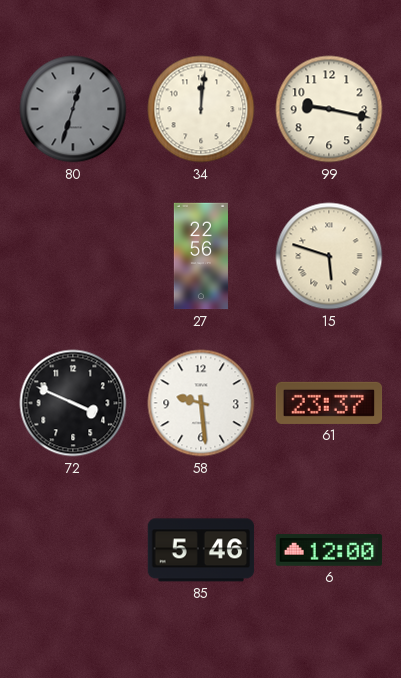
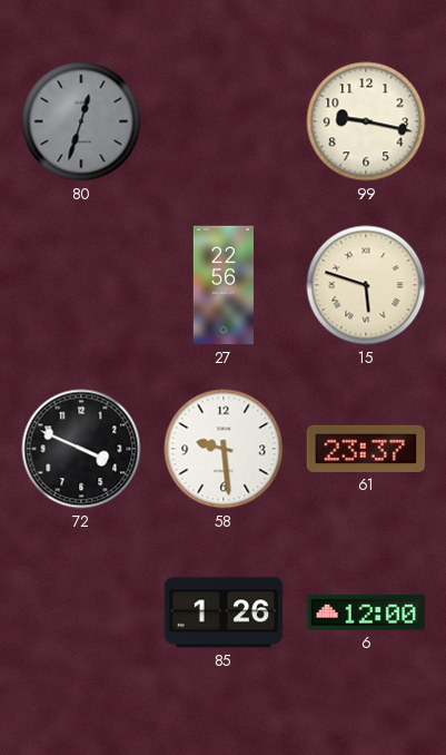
34: 12:01 -> none
85: 5:46 -> 1:26
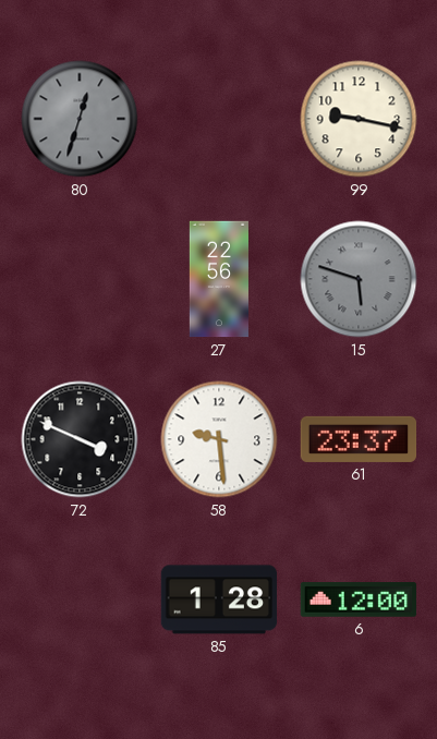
15 dial: cream -> grey
85: 1:26 -> 1:28
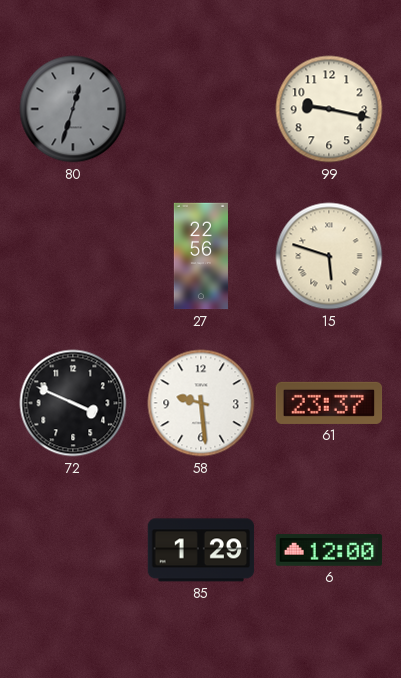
15 dial: grey -> cream
85: 1:28 -> 1:29
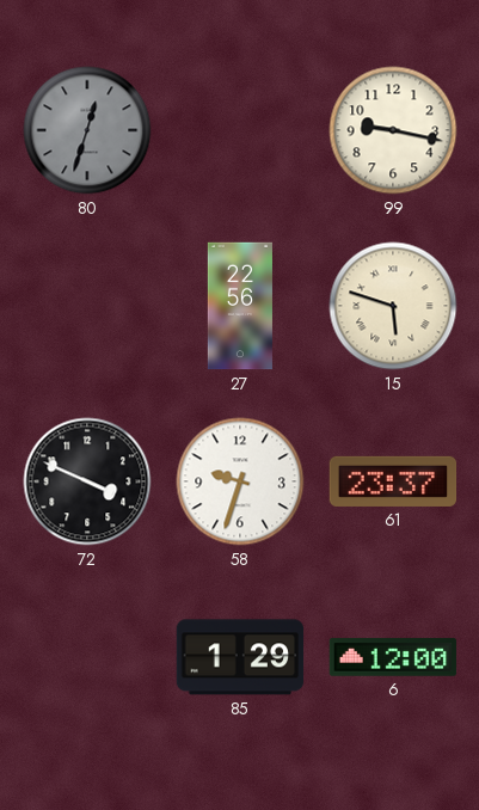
58: 9:29 -> 9:33
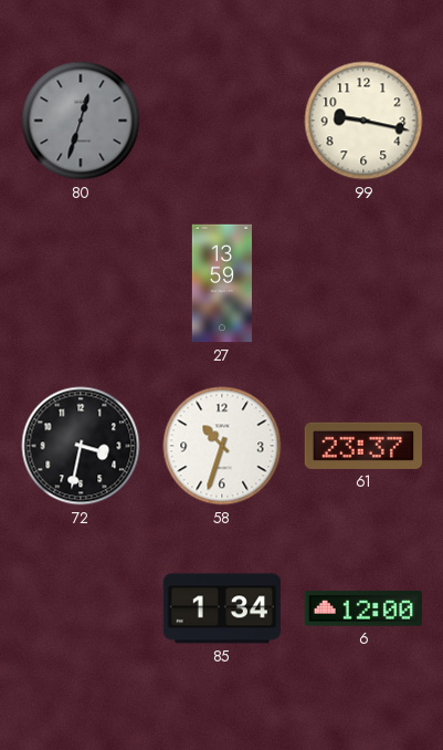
27: 22:56 -> 13:59
15: 5:48 -> none
72: 3:49 -> 3:32
58: 9:33 -> 10:33
85: 1:29 -> 1:34
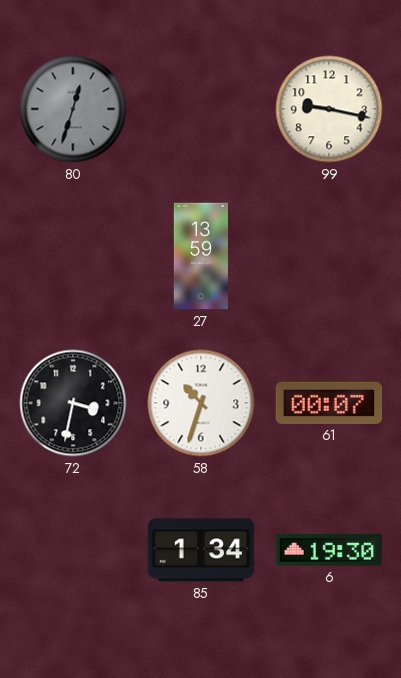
61: 23:37 -> 00:07
6: 12:00 -> 19:30
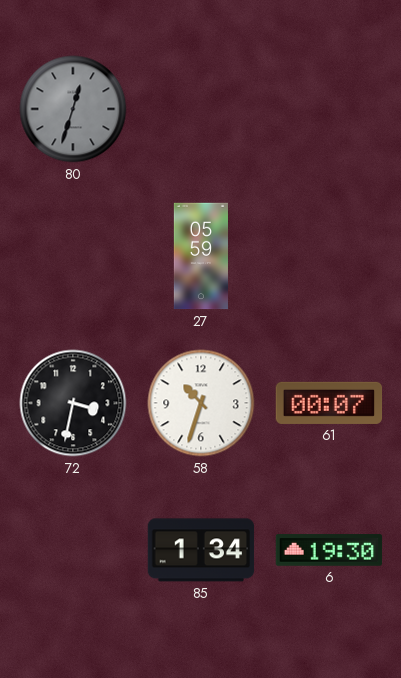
99: 9:17 -> none
27: 13:59 -> 05:59
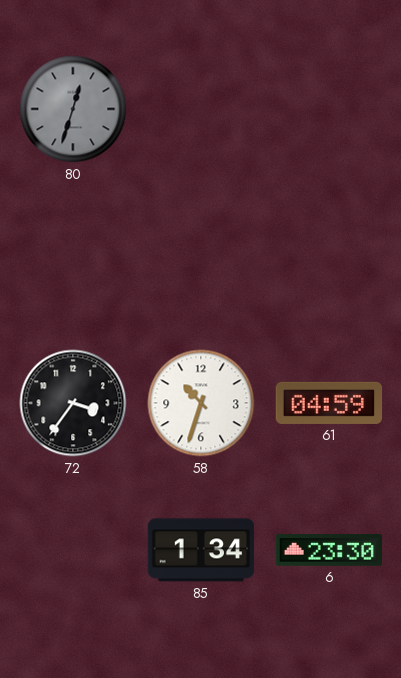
27: 05:59 -> none
72: 3:32 -> 3:36
61: 00:07 -> 04:59
6: 19:30 -> 23:30
